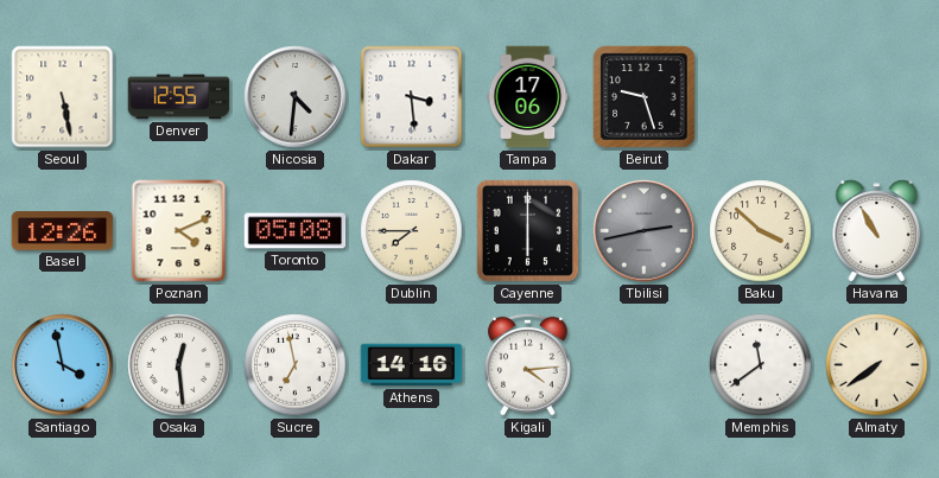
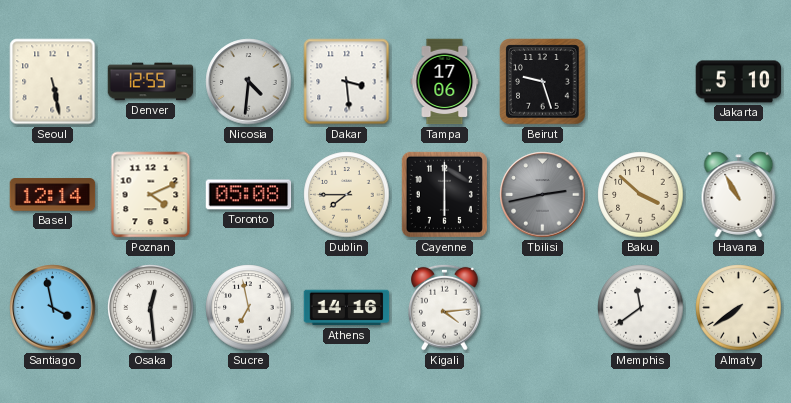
Jakarta: none -> 5:10
Basel: 12:26 -> 12:14
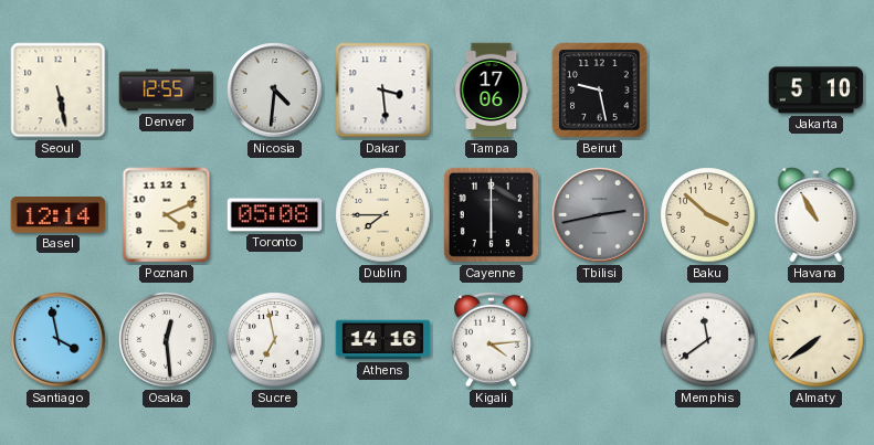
Beirut: 9:27 -> 9:28
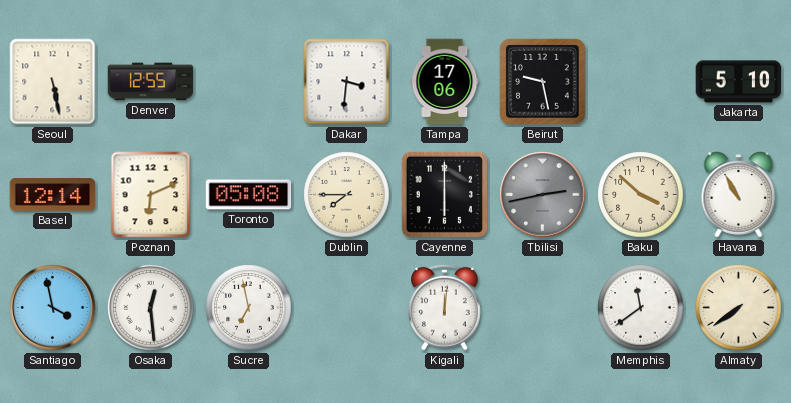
Nicosia: 4:31 -> none
Dakar: 3:29 -> 3:31
Poznan: 4:11 -> 6:11
Athens: 14:16 -> none
Kigali: 4:14 -> 12:01
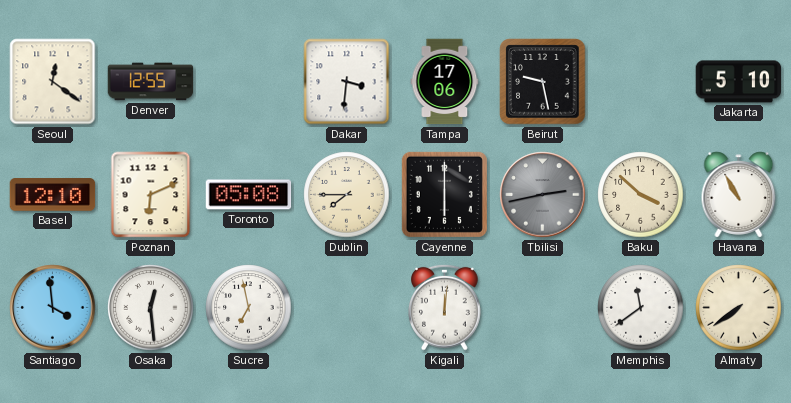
Seoul: 5:28 -> 12:21
Basel: 12:14 -> 12:10
Santiago: 3:58 -> 3:59
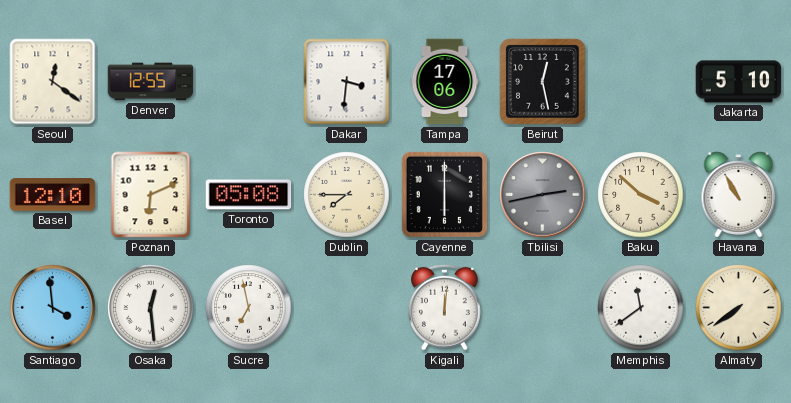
Beirut: 9:28 -> 12:28
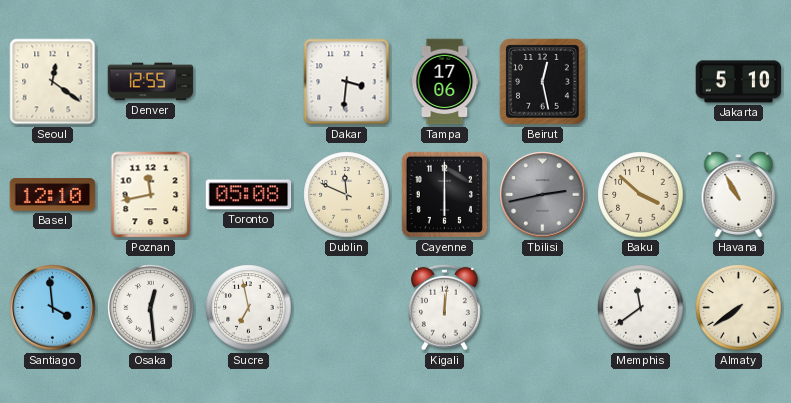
Poznan: 6:11 -> 11:43
Dublin: 7:45 -> 11:49
